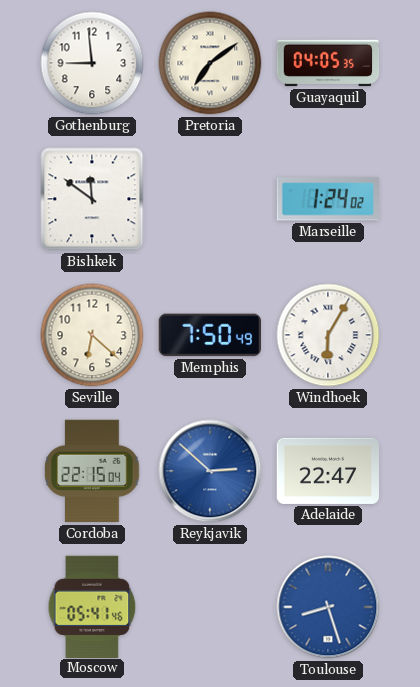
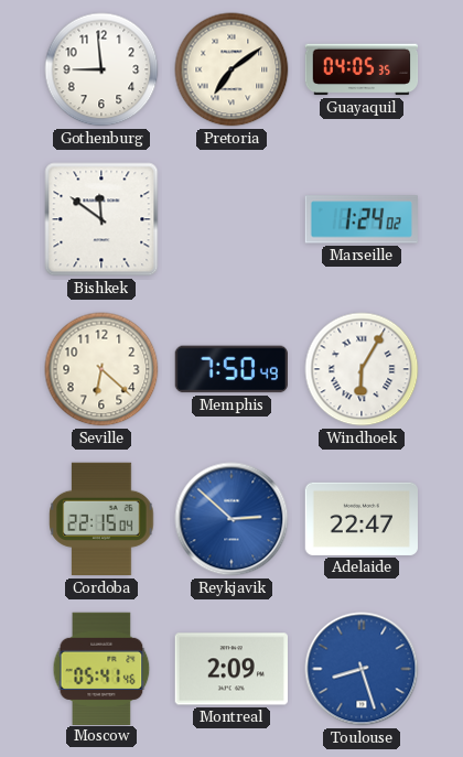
Montreal: none -> 2:09
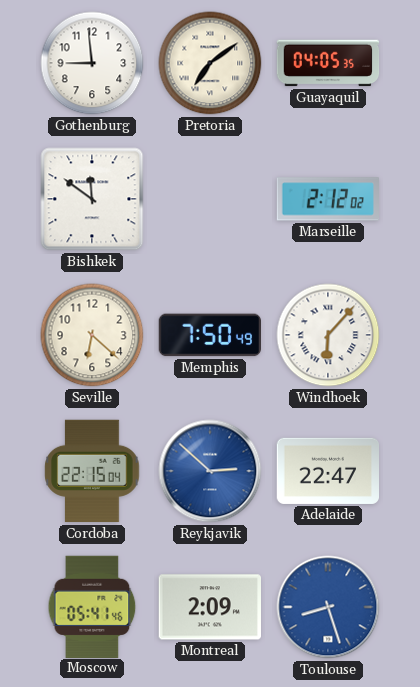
Marseille: 1:24 -> 2:12
Windhoek: 6:05 -> 6:07
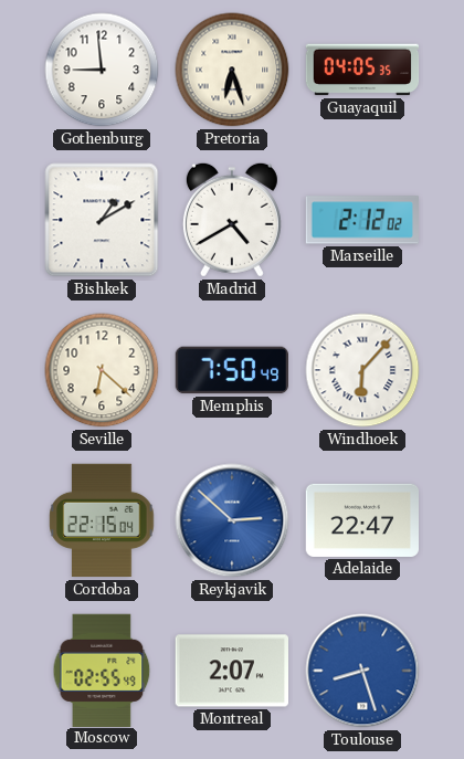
Pretoria: 7:09 -> 6:27
Bishkek: 11:51 -> 1:10
Madrid: none -> 4:40
Moscow: 05:41 -> 02:55
Montreal: 2:09 -> 2:07
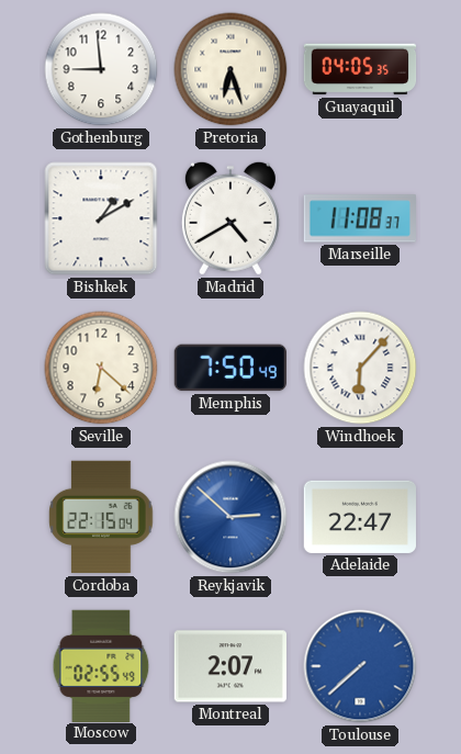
Marseille: 2:12 -> 11:08
Toulouse: 8:27 -> 7:38
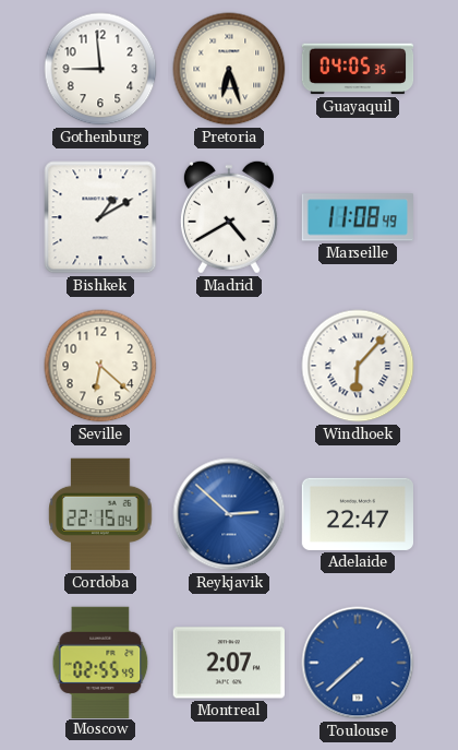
Marseille: 11:08:37 -> 11:08:49
Memphis: 7:50 -> none
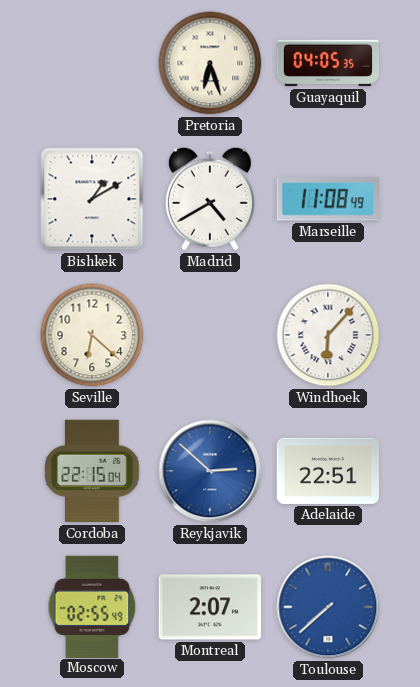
Gothenburg: 8:59 -> none
Adelaide: 22:47 -> 22:51
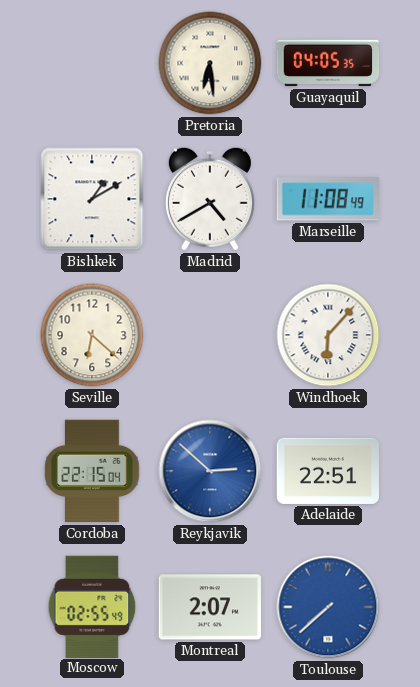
Pretoria: 6:27 -> 6:29
